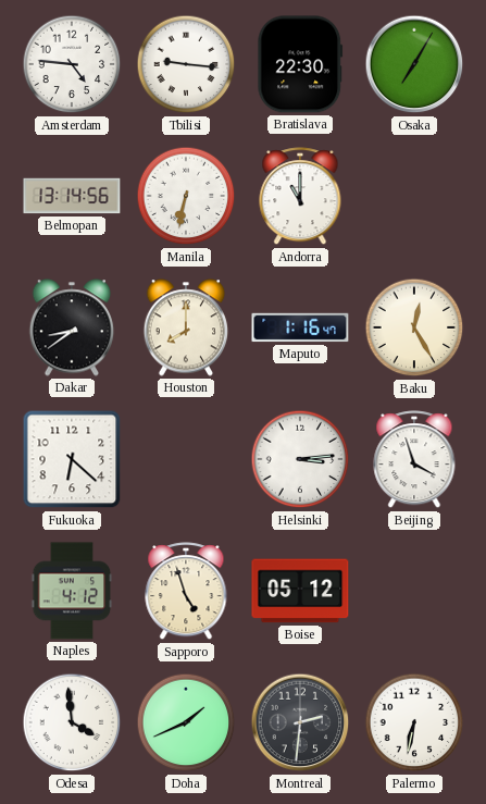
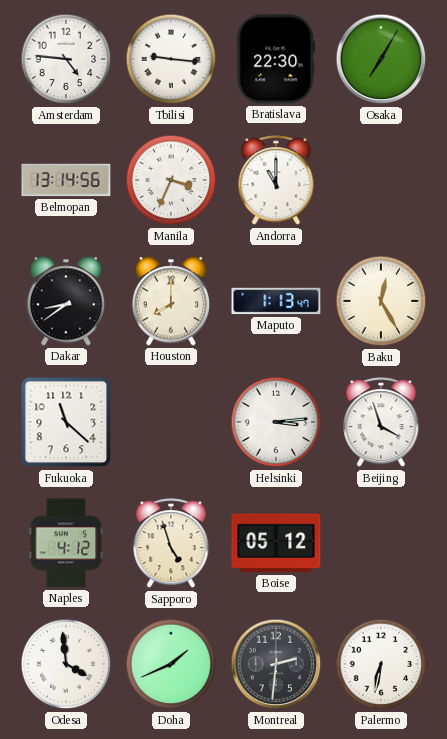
Manila: 6:32 -> 3:34
Maputo: 1:16 -> 1:13
Fukuoka: 6:22 -> 11:22
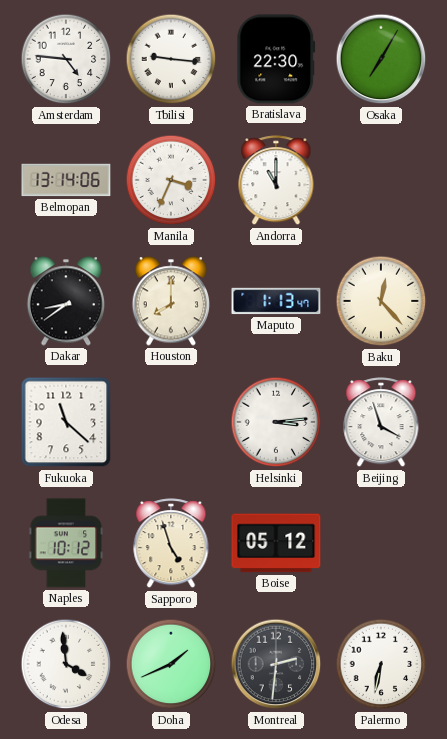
Belmopan: 13:14:56 -> 13:14:06
Baku: 12:25 -> 12:23
Naples: 4:12 -> 10:12
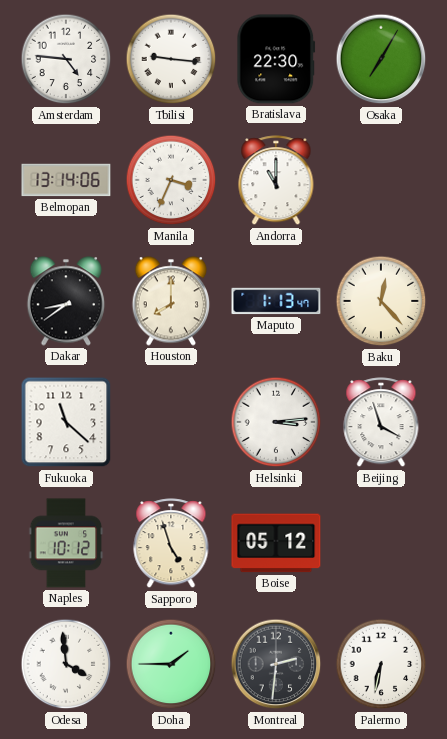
Doha: 1:41 -> 1:45
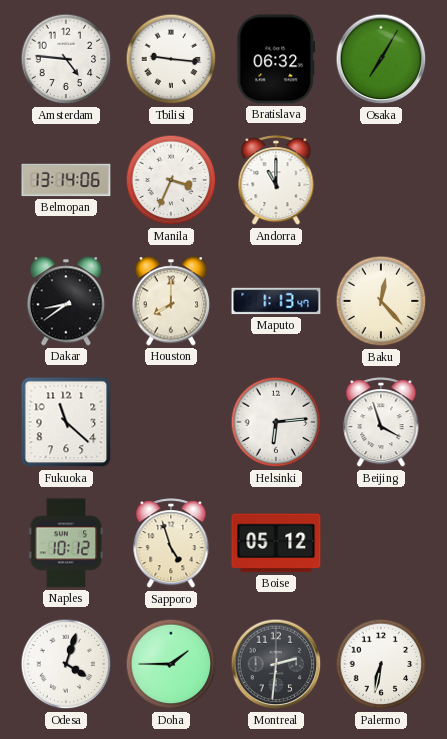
Bratislava: 22:30 -> 06:32
Helsinki: 3:14 -> 6:14
Odesa: 3:59 -> 4:03
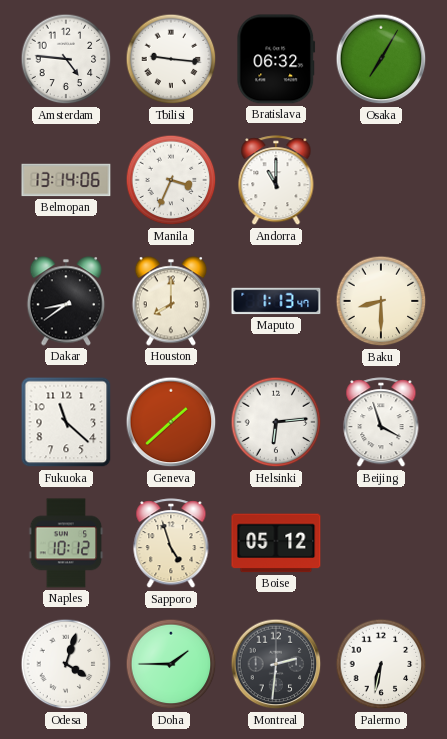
Baku: 12:23 -> 8:30
Geneva: none -> 1:38
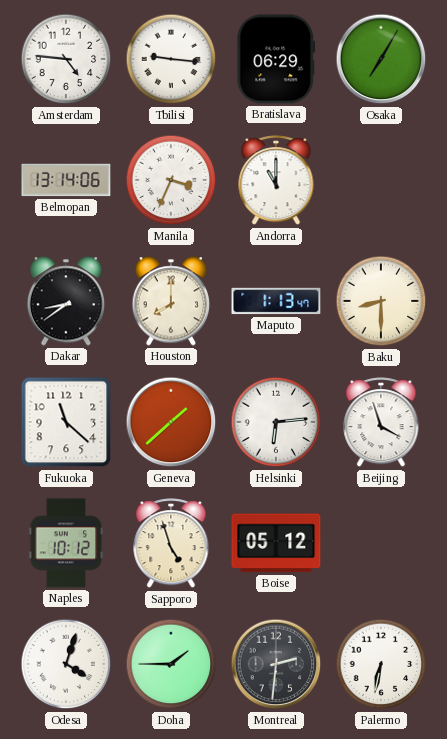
Bratislava: 06:32 -> 06:29
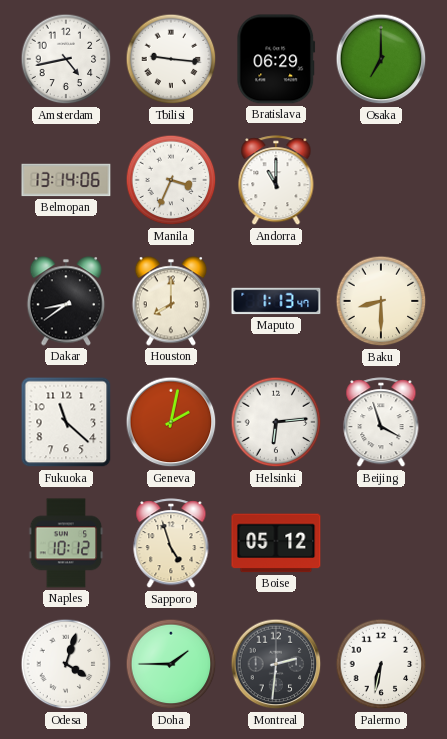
Amsterdam: 4:46 -> 4:43
Osaka: 7:05 -> 7:00
Geneva: 1:38 -> 2:02
